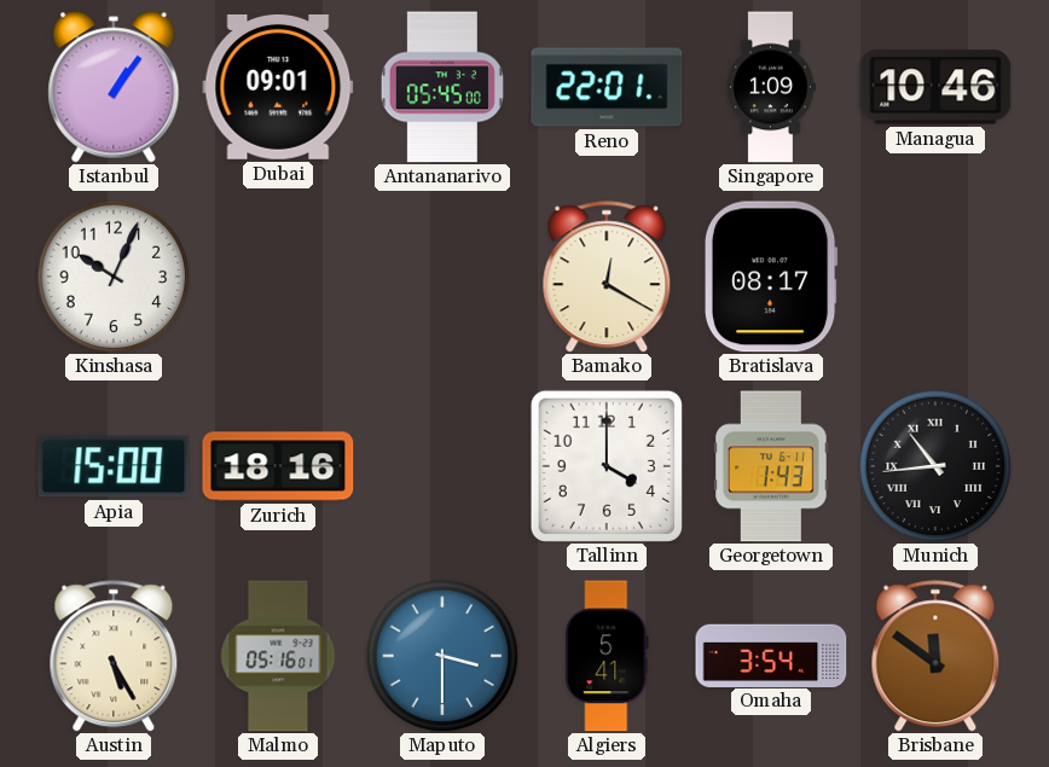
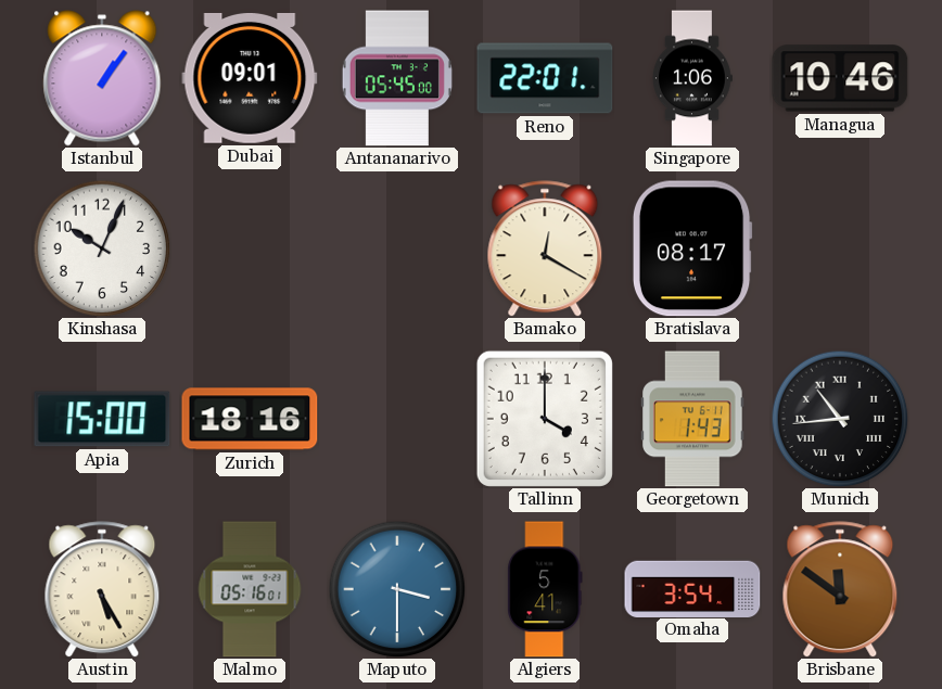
Singapore: 1:09 -> 1:06
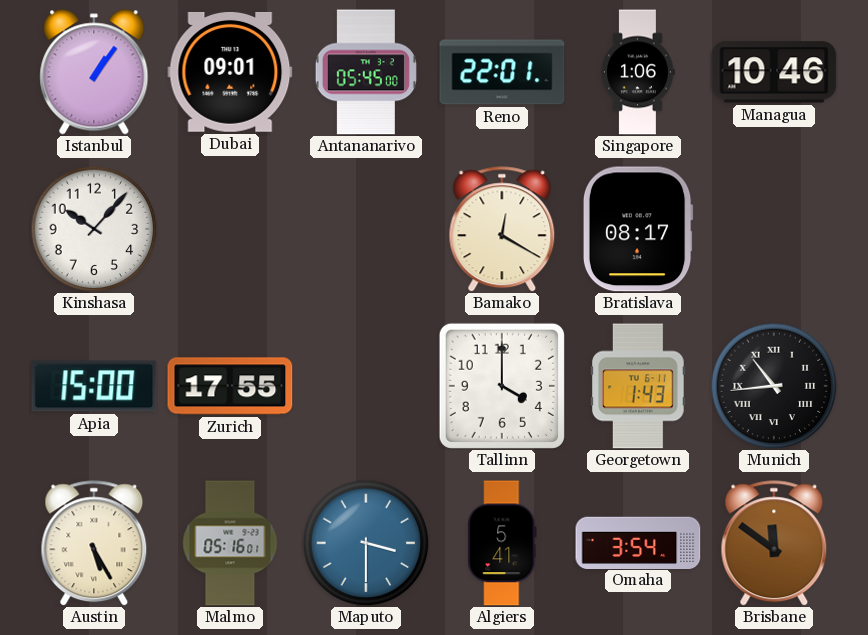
Kinshasa: 10:04 -> 10:07
Zurich: 18:16 -> 17:55
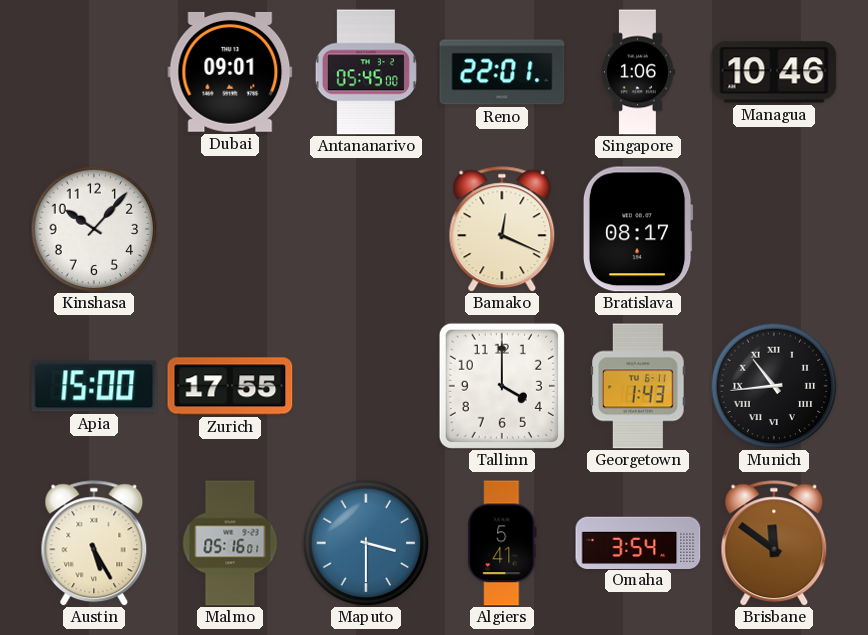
Istanbul: 1:06 -> none
Bamako: 12:20 -> 12:19
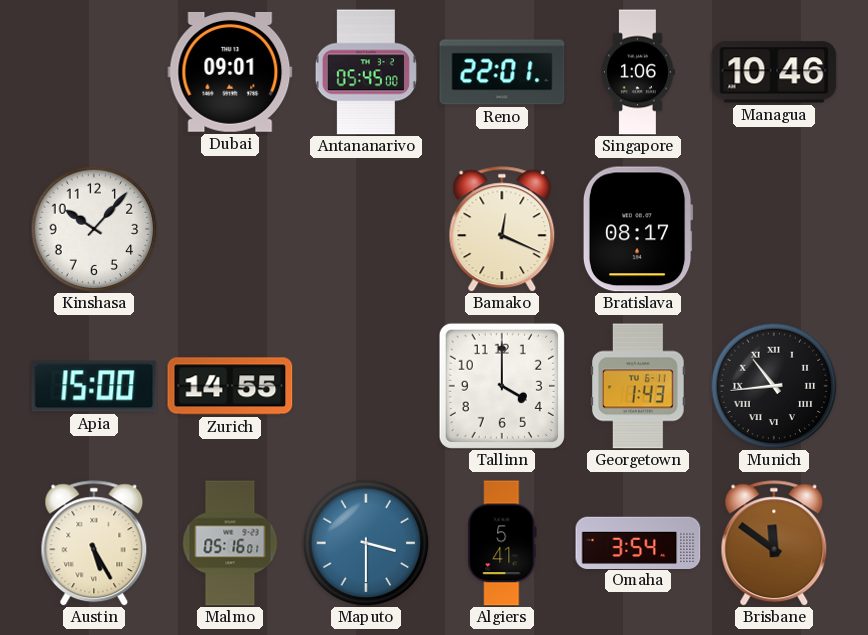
Zurich: 17:55 -> 14:55
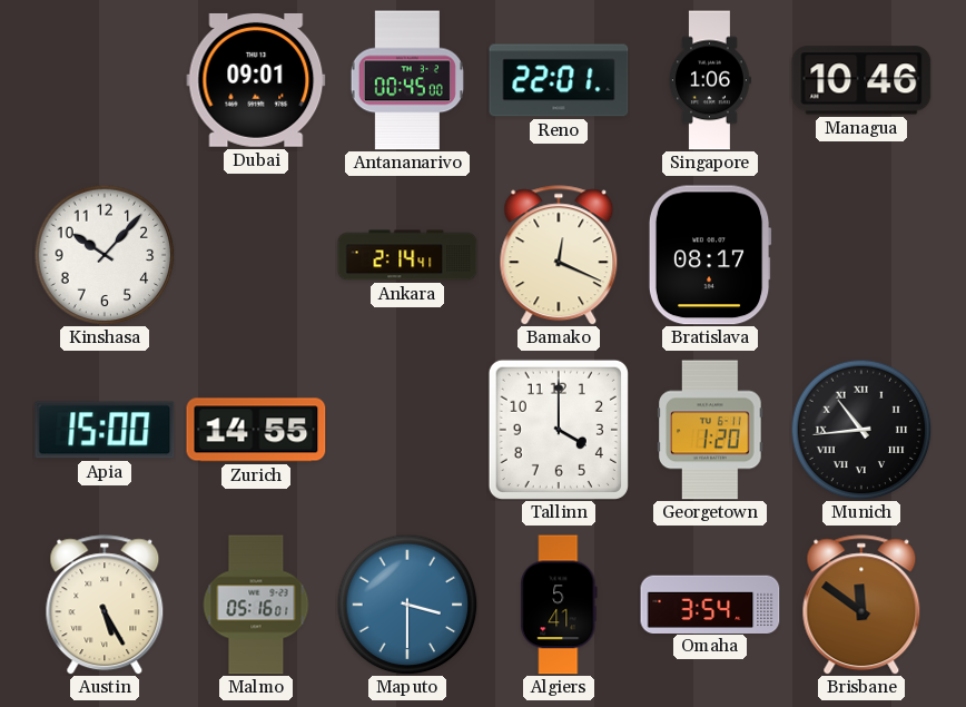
Antananarivo: 05:45 -> 00:45
Ankara: none -> 2:14
Georgetown: 1:43 -> 1:20
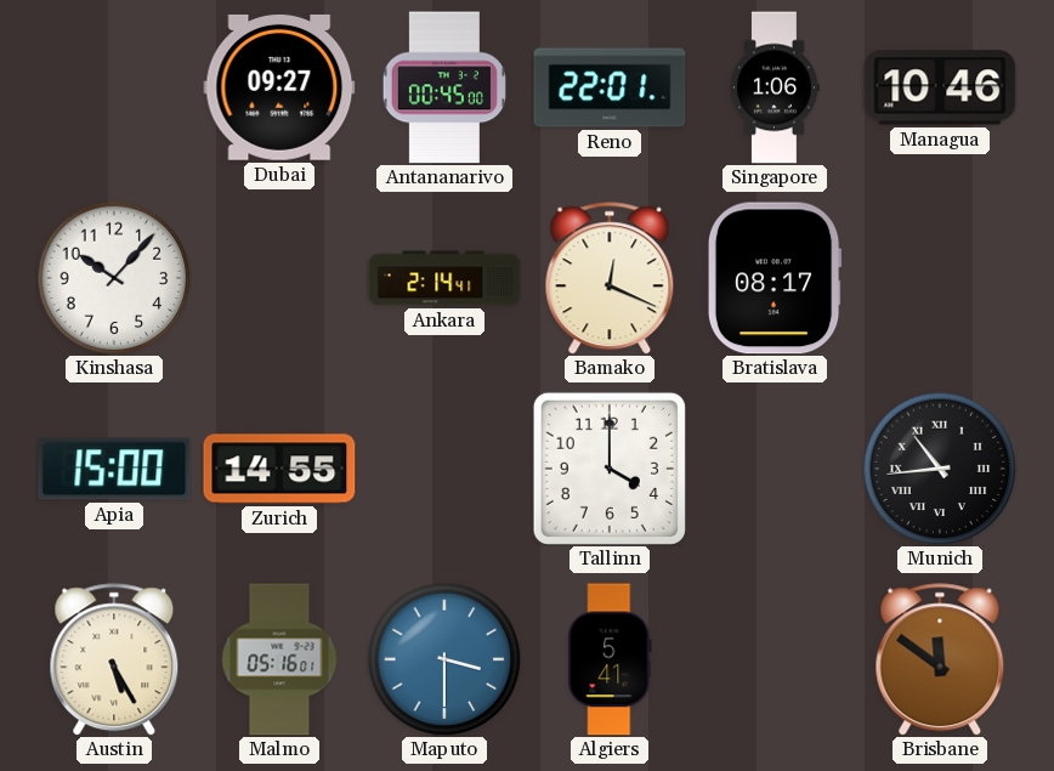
Dubai: 09:01 -> 09:27
Georgetown: 1:20 -> none
Omaha: 3:54 -> none
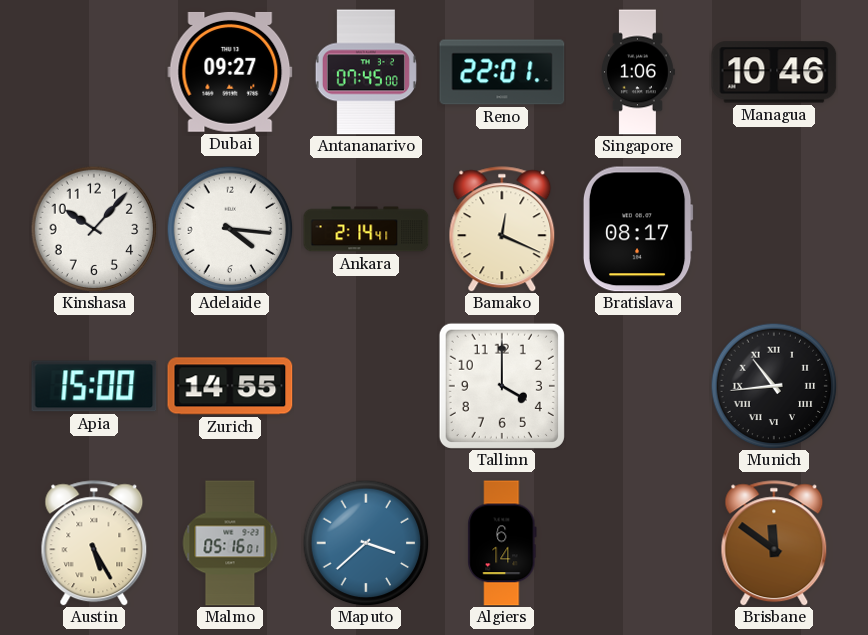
Antananarivo: 00:45 -> 07:45
Adelaide: none -> 4:16
Maputo: 3:30 -> 3:38
Algiers: 5:41 -> 6:14
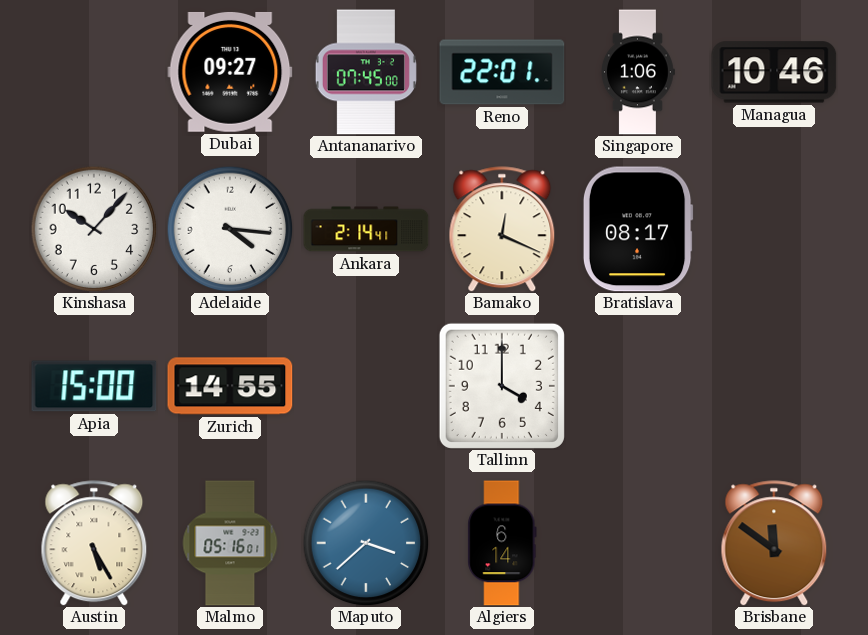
Munich: 10:44 -> none
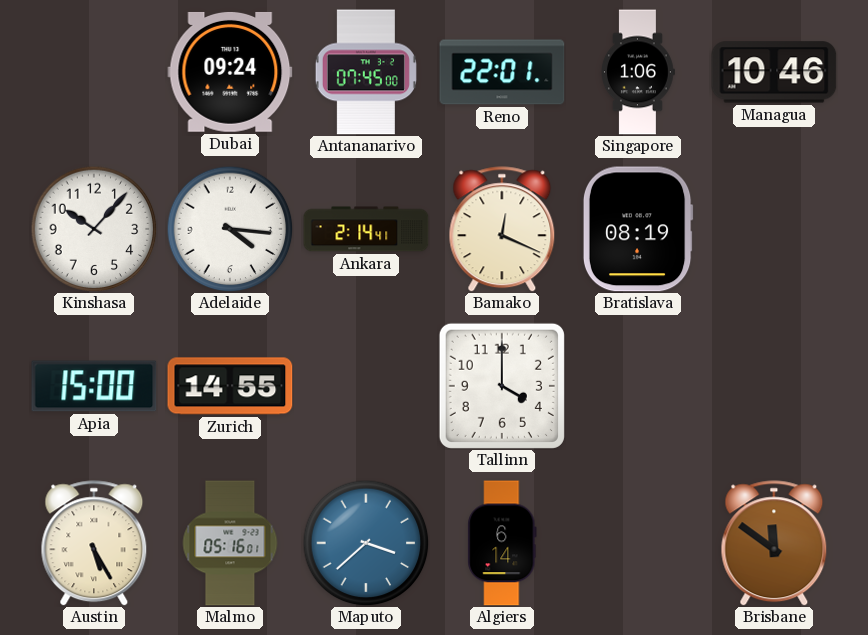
Dubai: 09:27 -> 09:24
Bratislava: 08:17 -> 08:19
